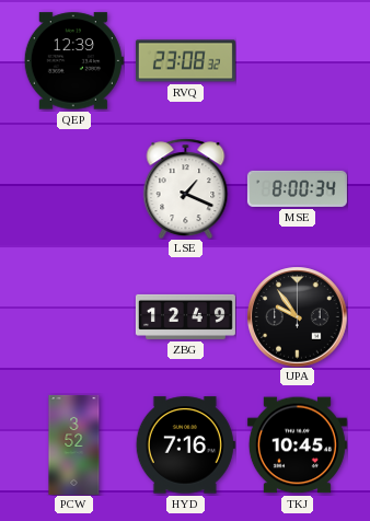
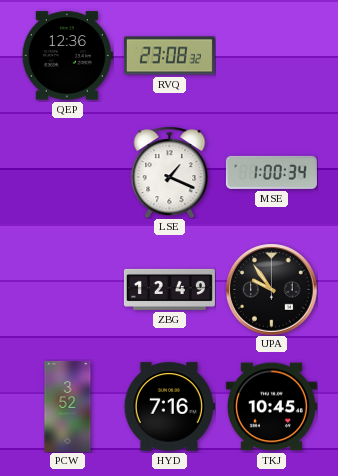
QEP: 12:39 -> 12:36
MSE: 8:00 -> 1:00
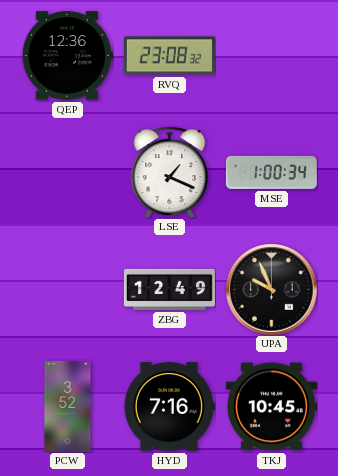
UPA: 9:54 -> 9:56
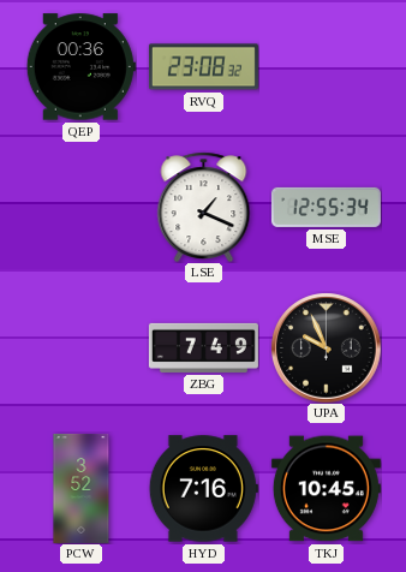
QEP: 12:36 -> 00:36
MSE: 1:00 -> 12:55
ZBG: 12:49 -> 7:49
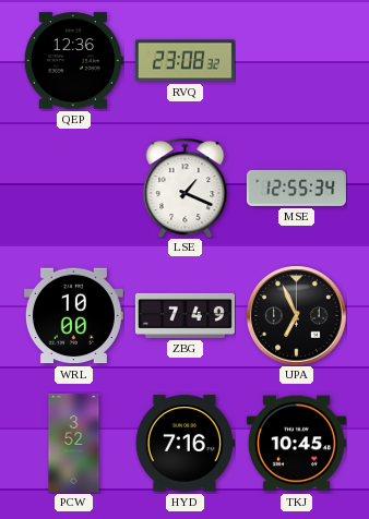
QEP: 00:36 -> 12:36
WRL: none -> 10:00
UPA: 9:56 -> 6:56
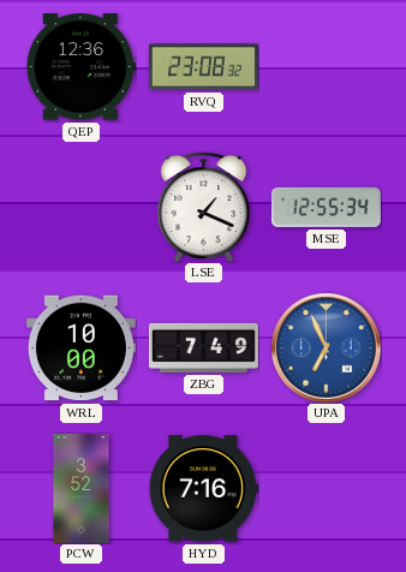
UPA dial: black -> blue
TKJ: 10:45 -> none
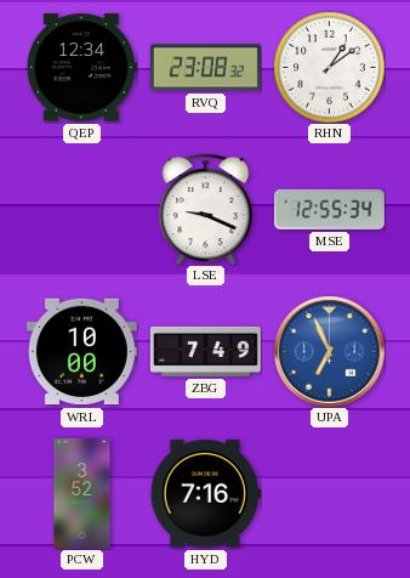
QEP: 12:36 -> 12:34
RHN: none -> 1:09
LSE: 1:19 -> 9:19
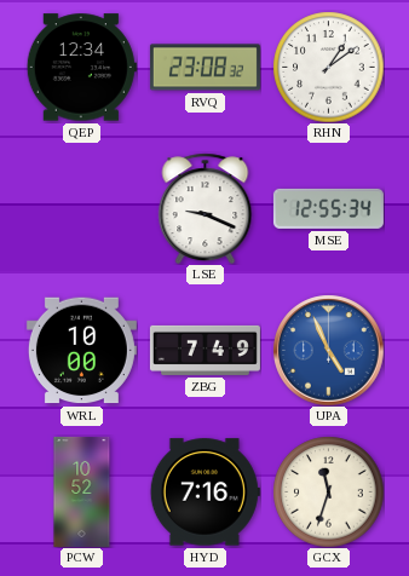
UPA: 6:56 -> 4:56
PCW: 3:52 -> 10:52
GCX: none -> 11:33
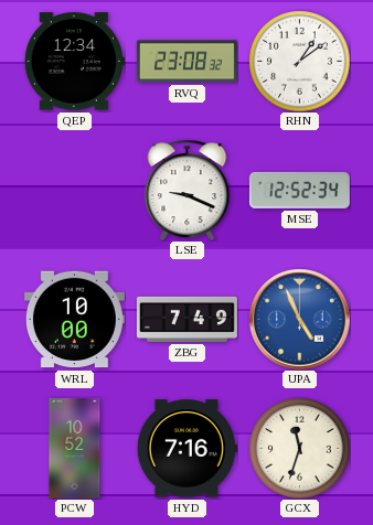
MSE: 12:55 -> 12:52
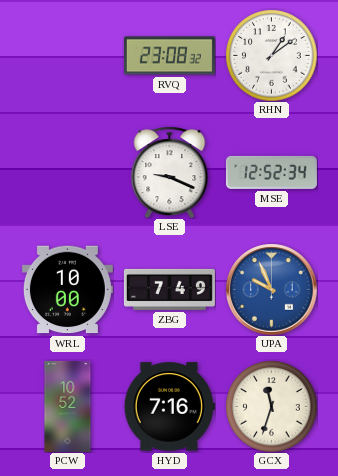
QEP: 12:34 -> none
UPA: 4:56 -> 9:56
